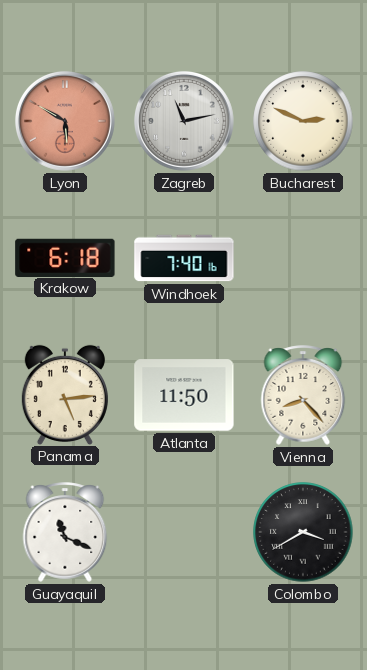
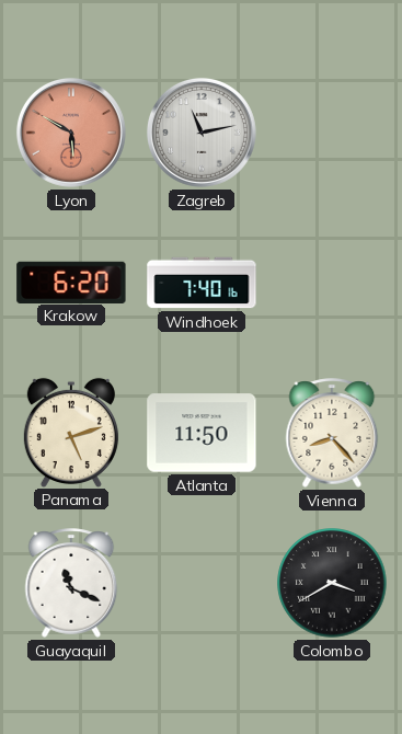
Bucharest: 2:49 -> none
Krakow: 6:18 -> 6:20
Panama: 5:14 -> 5:12
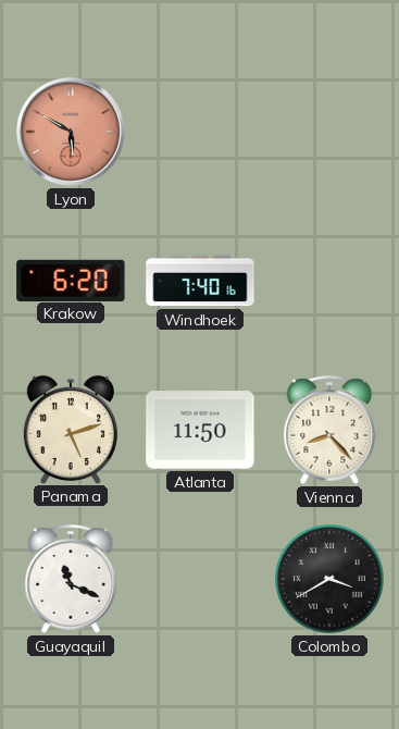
Zagreb: 11:13 -> none
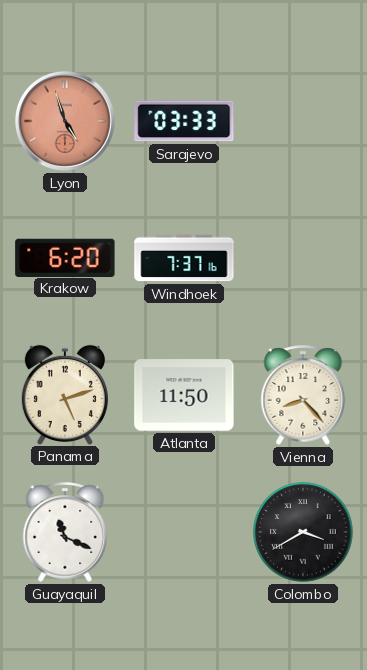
Lyon: 5:50 -> 4:57
Sarajevo: none -> 03:33
Windhoek: 7:40 -> 7:37
